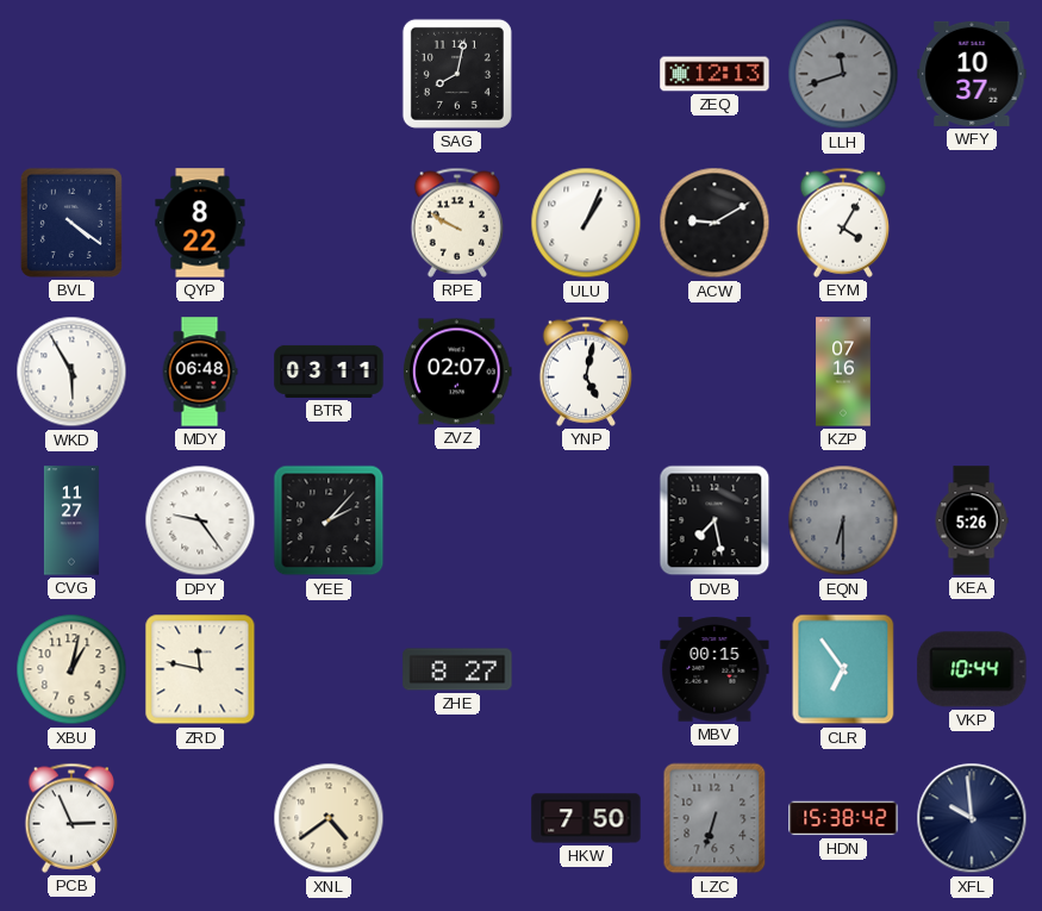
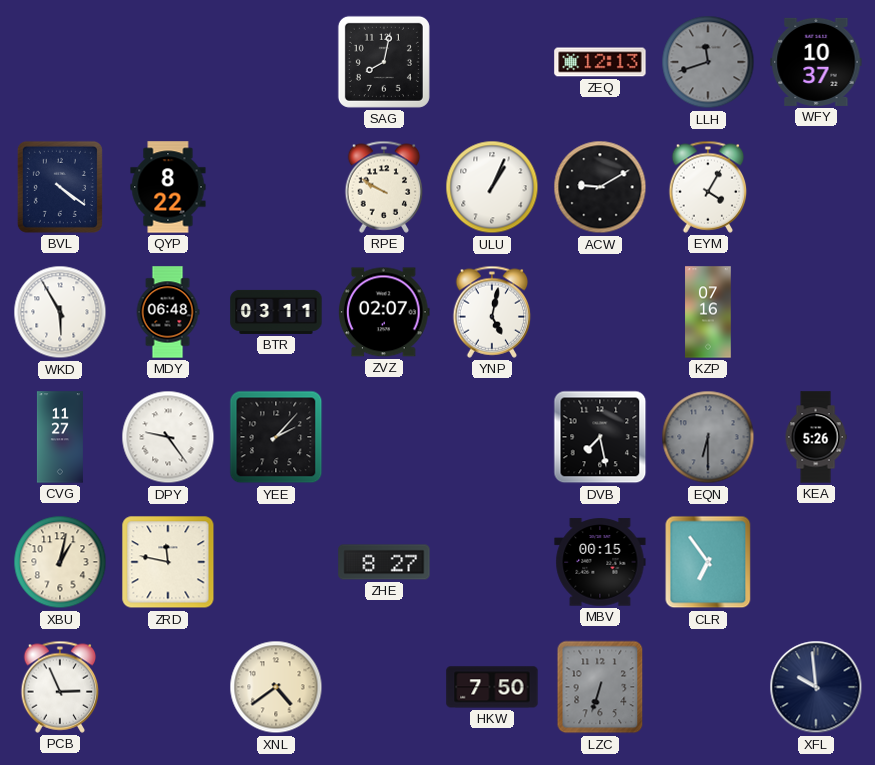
VKP: 10:44 -> none
HDN: 15:38 -> none
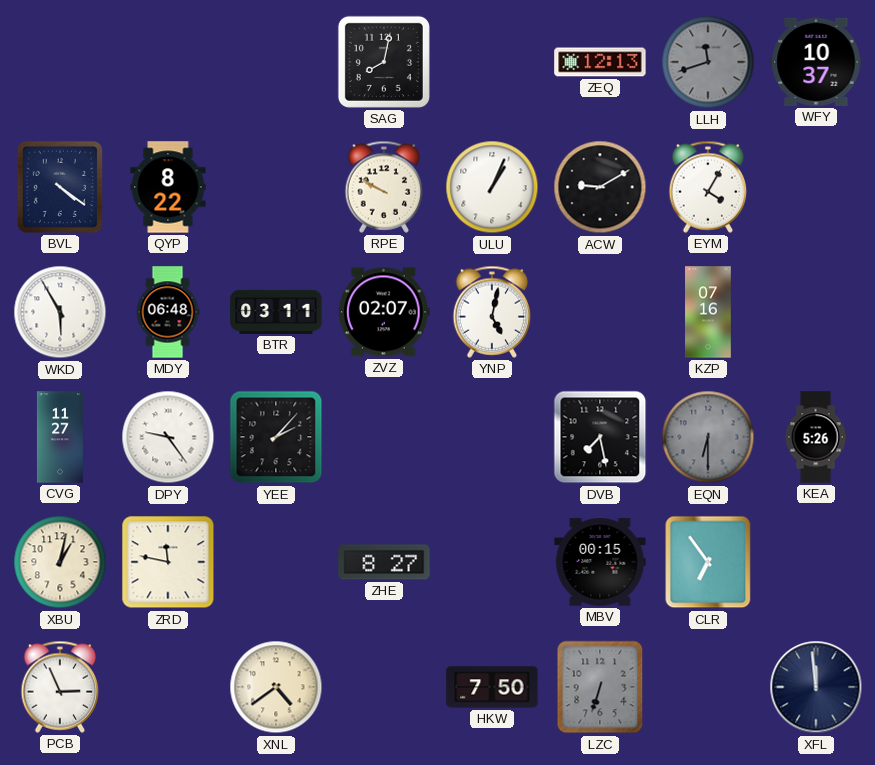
XFL: 9:59 -> 11:59
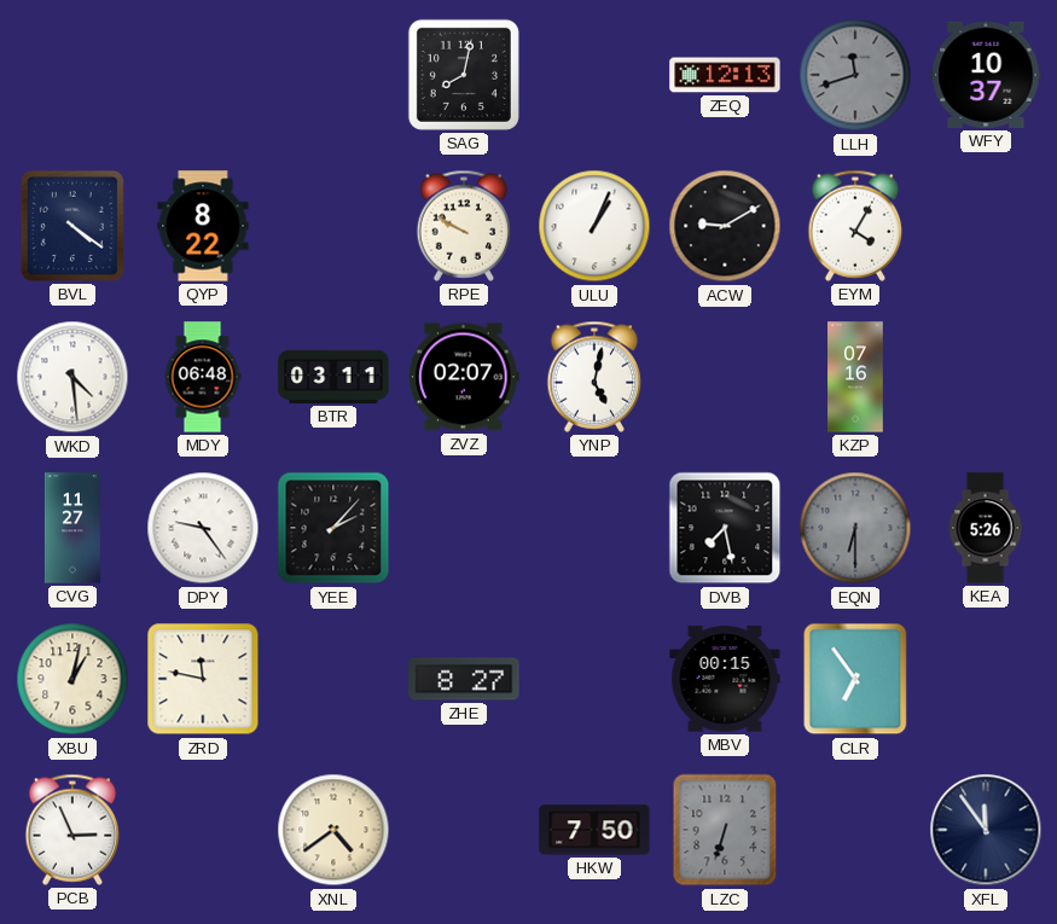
WKD: 5:55 -> 4:29
XFL: 11:59 -> 11:54
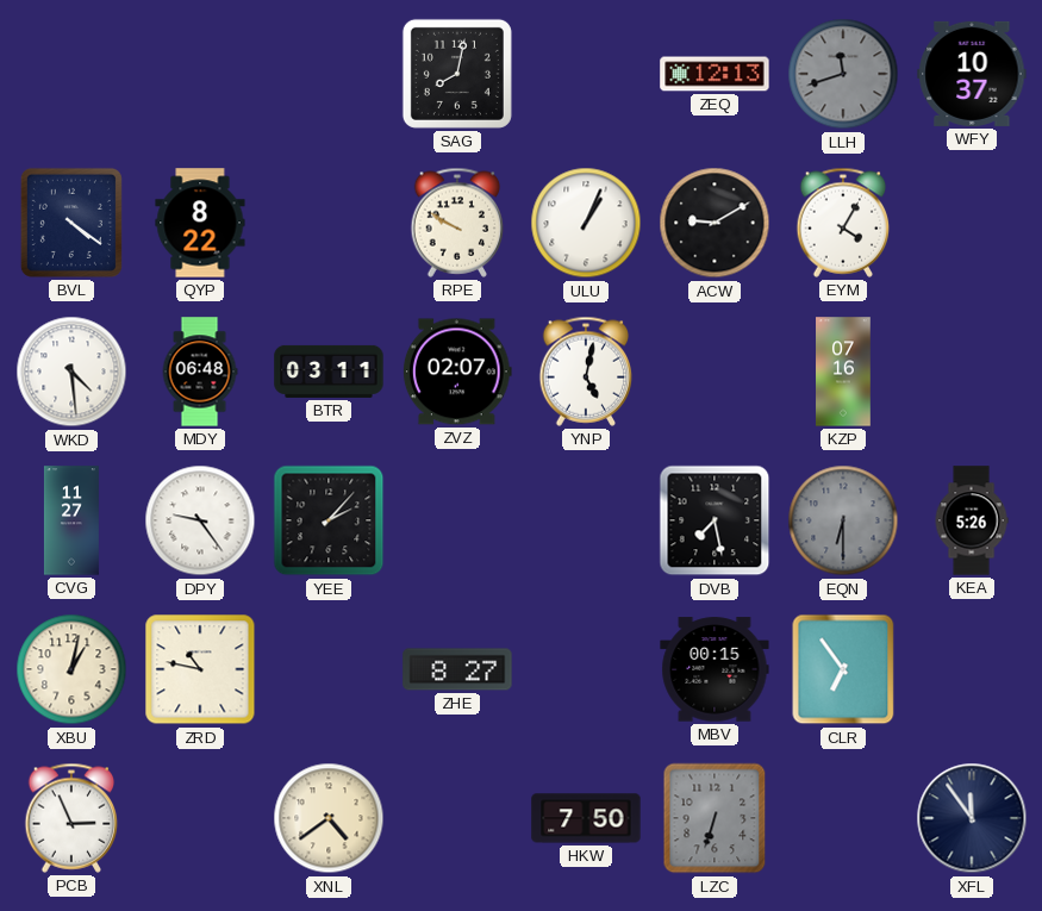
ZRD: 11:47 -> 10:47
